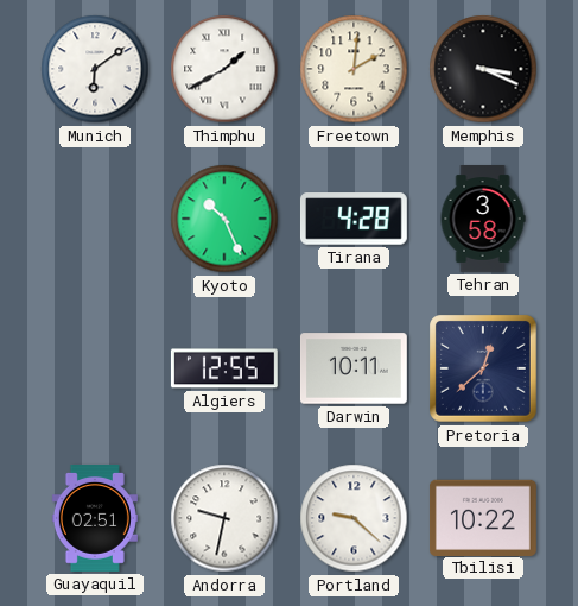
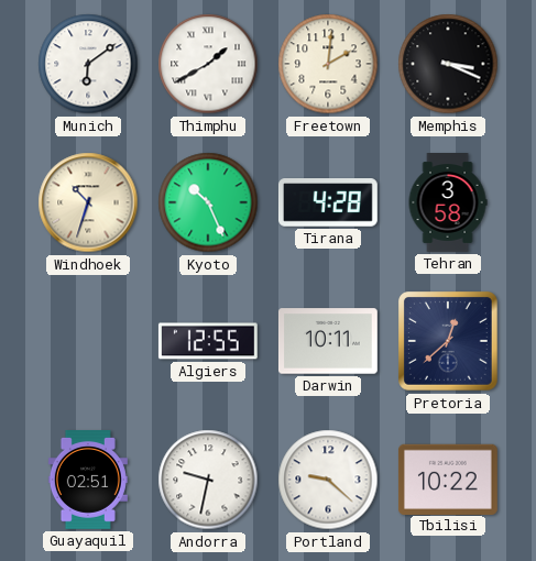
Windhoek: none -> 10:33
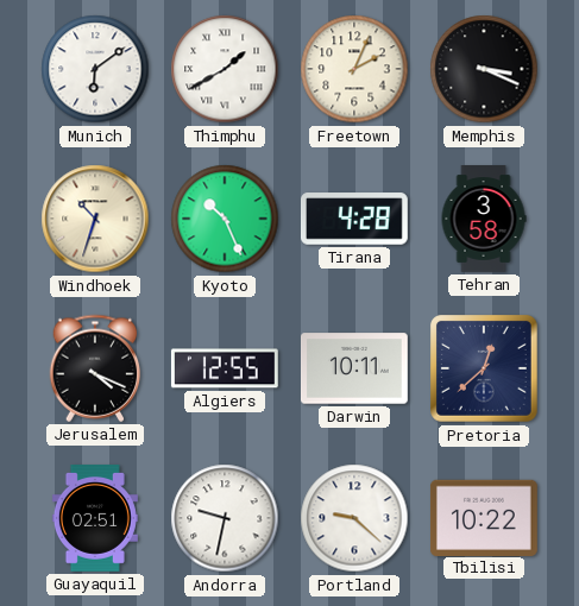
Freetown: 2:01 -> 2:04
Jerusalem: none -> 4:19
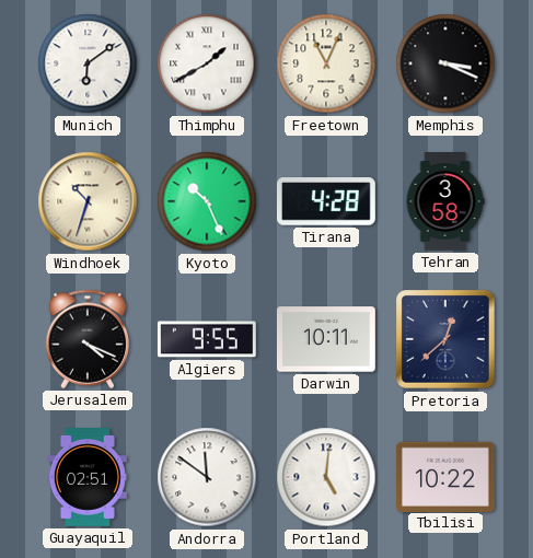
Freetown: 2:04 -> 11:04
Algiers: 12:55 -> 9:55
Andorra: 9:32 -> 11:51
Portland: 9:22 -> 5:01
